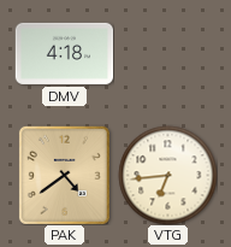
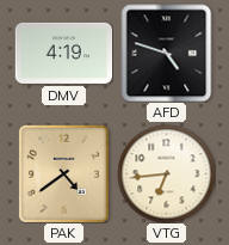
DMV: 4:18 -> 4:19
AFD: none -> 4:48
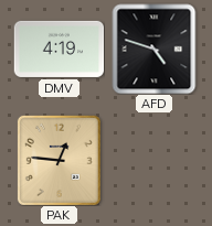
PAK: 4:39 -> 12:46
VTG: 6:44 -> none
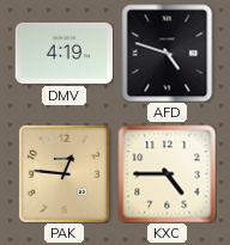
KXC: none -> 4:45
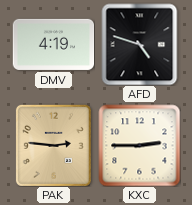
PAK: 12:46 -> 2:46
KXC: 4:45 -> 2:45
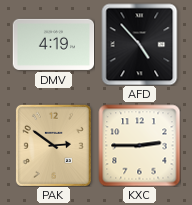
AFD: 4:48 -> 4:53
PAK: 2:46 -> 2:51
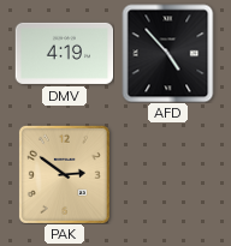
KXC: 2:45 -> none
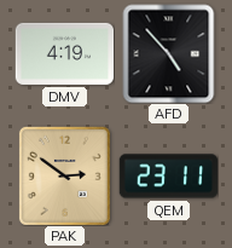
QEM: none -> 23:11
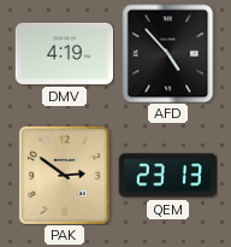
QEM: 23:11 -> 23:13
